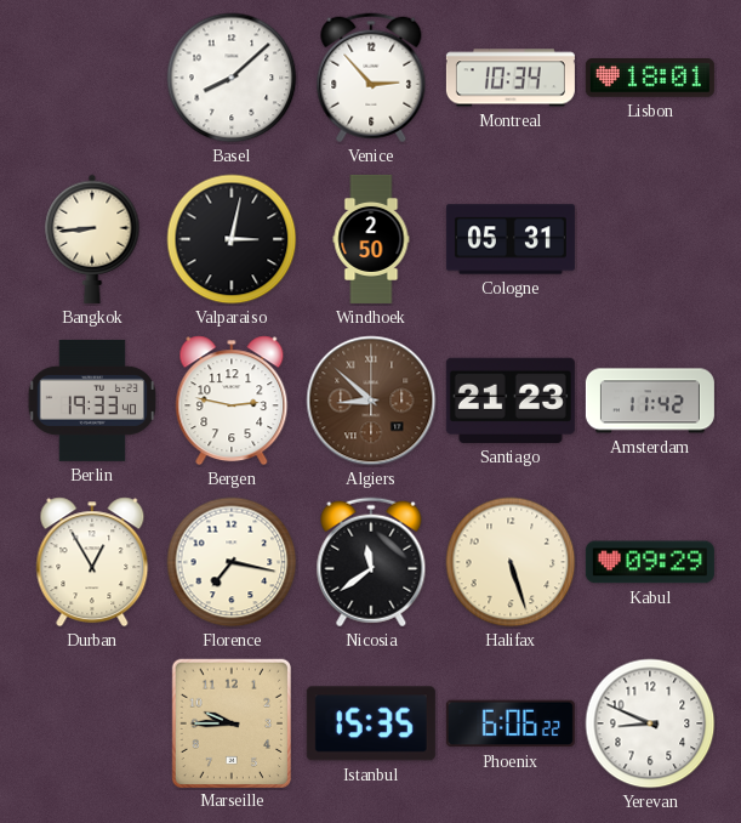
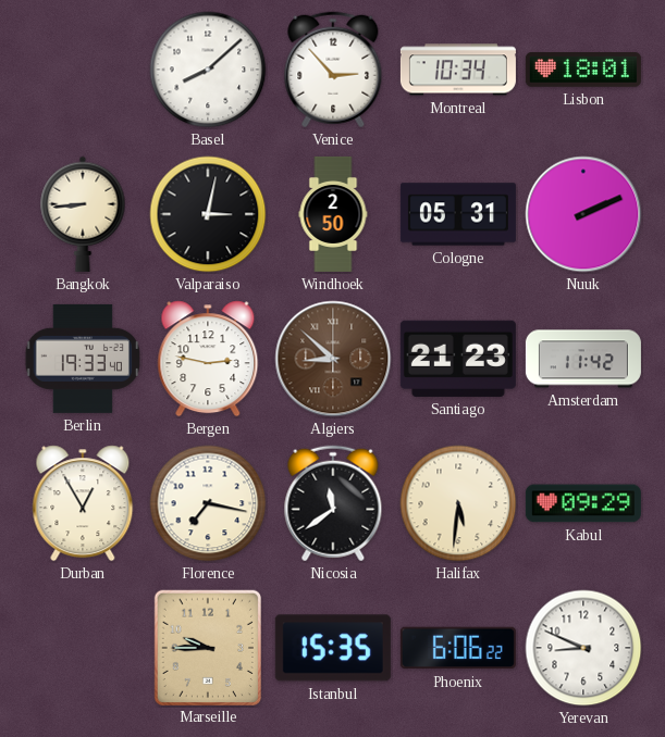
Nuuk: none -> 2:11
Halifax: 5:27 -> 5:31
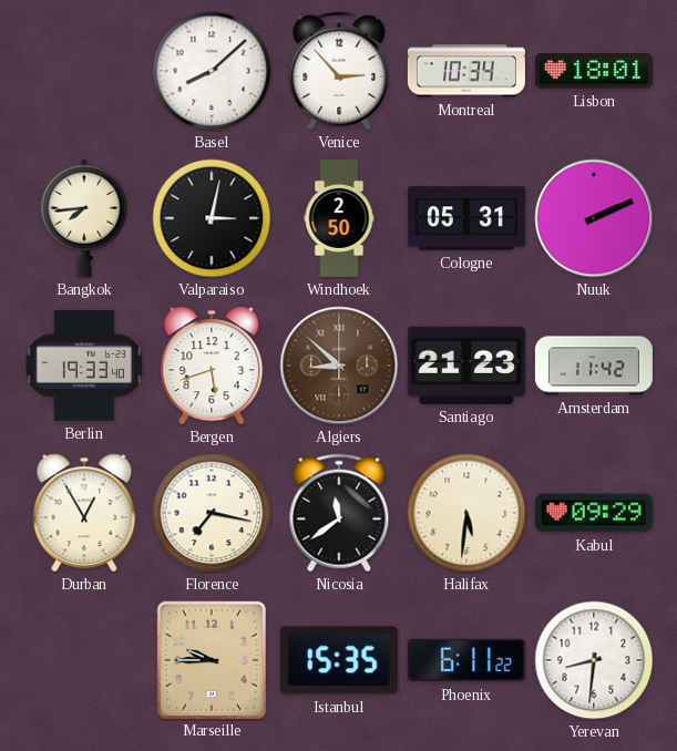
Bangkok: 8:44 -> 7:44
Bergen: 2:47 -> 5:42
Phoenix: 6:06 -> 6:11
Yerevan: 8:49 -> 8:31
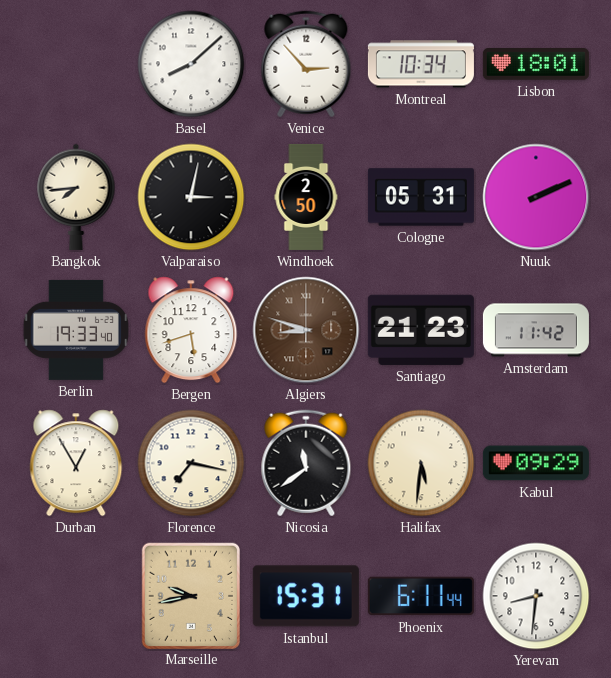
Algiers: 8:52 -> 8:48
Marseille: 9:45 -> 9:43
Istanbul: 15:35 -> 15:31
Phoenix: 6:11:22 -> 6:11:44
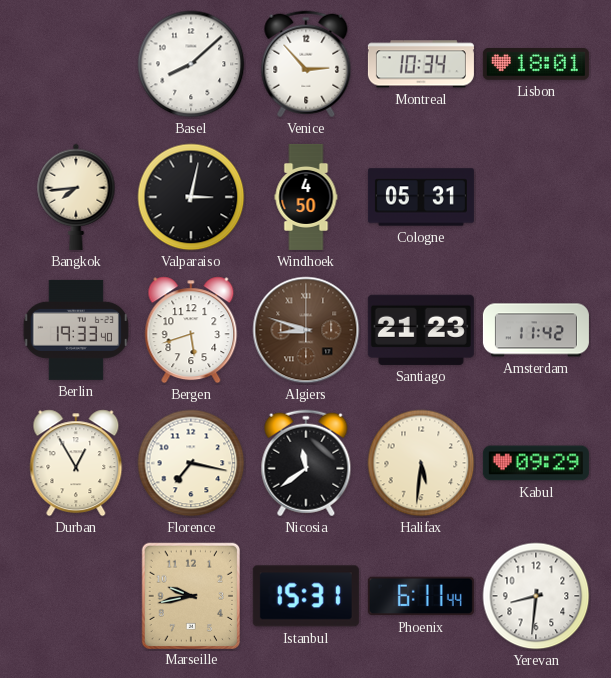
Windhoek: 2:50 -> 4:50
Nuuk: 2:11 -> none
